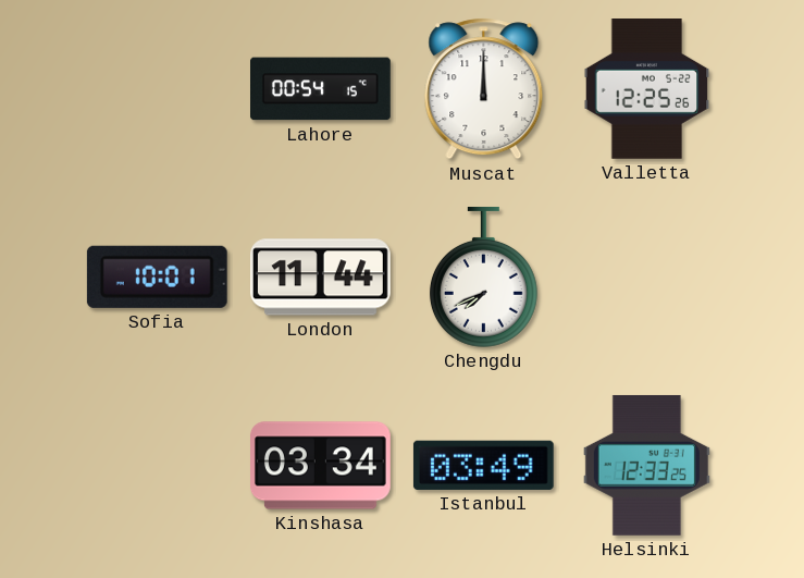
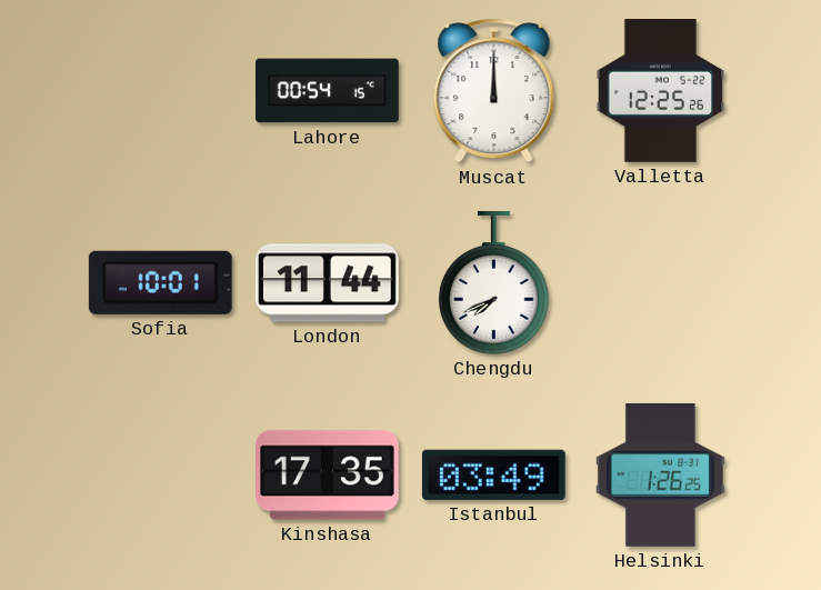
Kinshasa: 03:34 -> 17:35
Helsinki: 12:33 -> 1:26
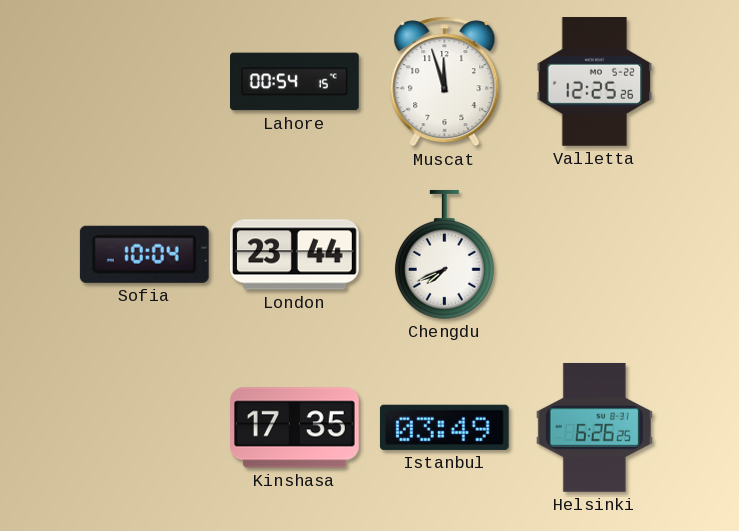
Muscat: 12:00 -> 11:57
Sofia: 10:01 -> 10:04
London: 11:44 -> 23:44
Helsinki: 1:26 -> 6:26
